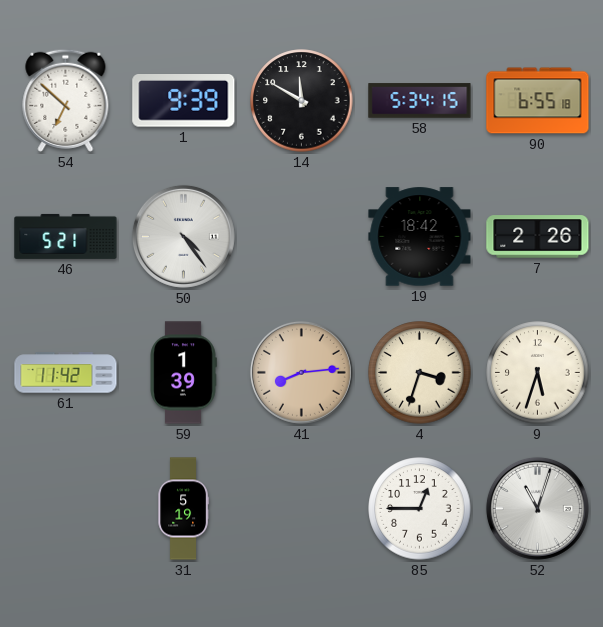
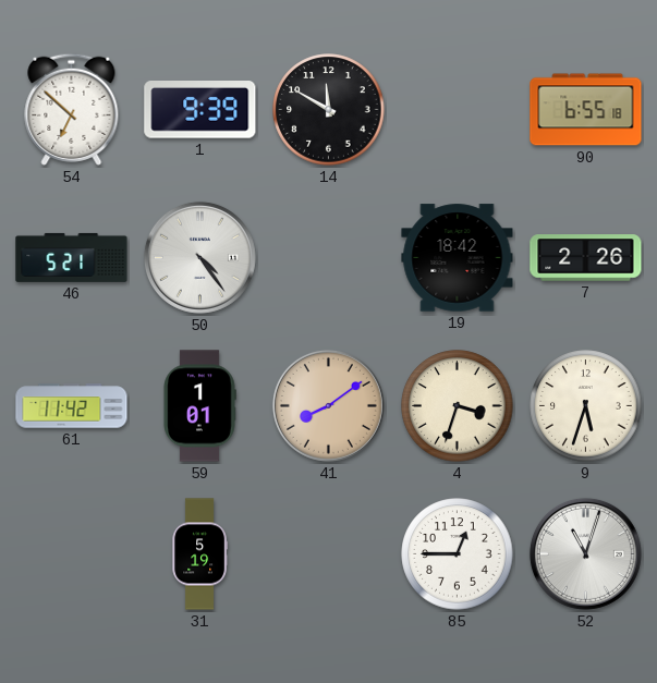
58: 5:34 -> none
59: 1:39 -> 1:01
41: 8:14 -> 8:09
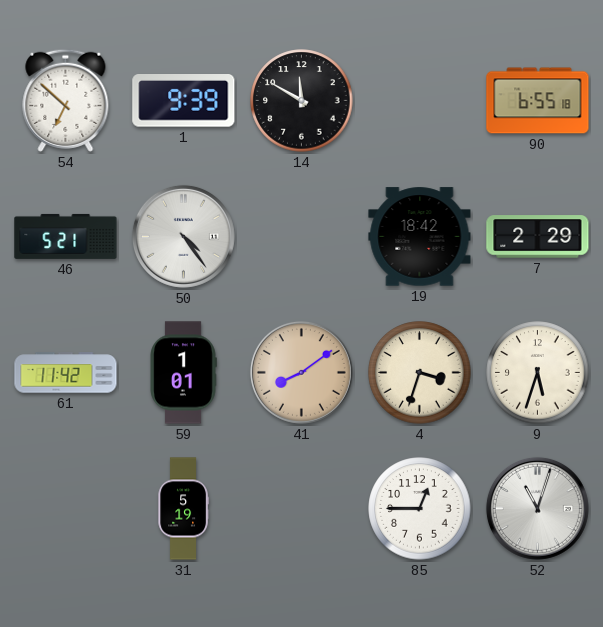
7: 2:26 -> 2:29
